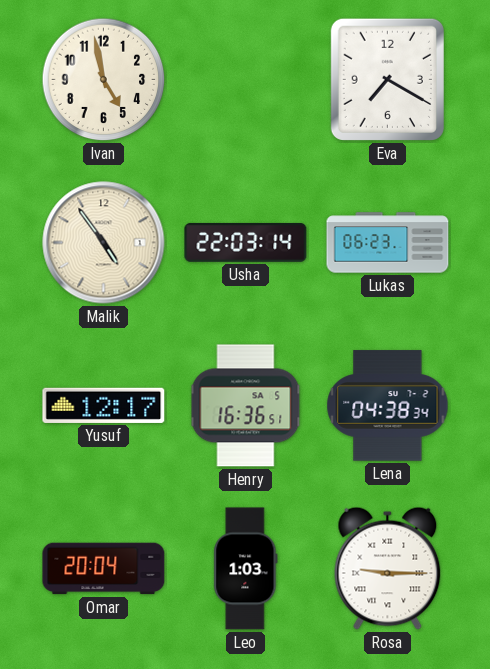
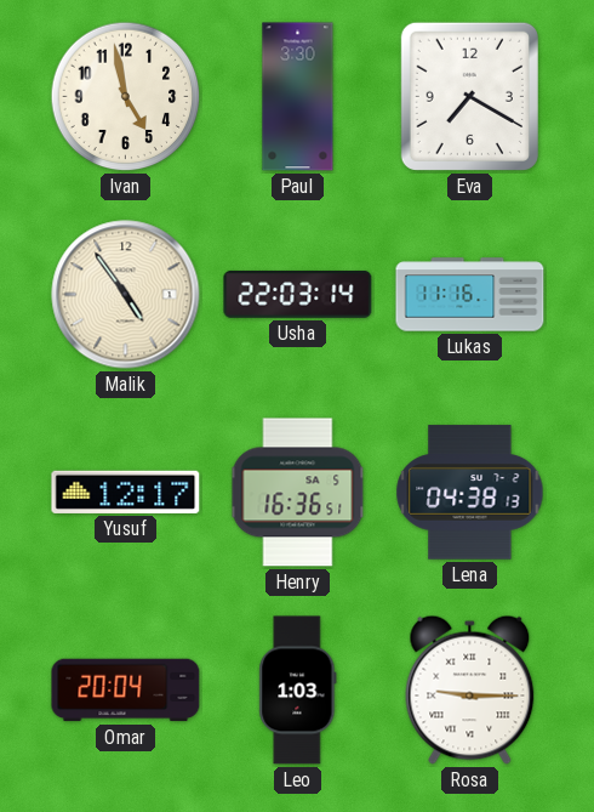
Paul: none -> 3:30
Lukas: 06:23 -> 11:16
Lena: 04:38:34 -> 04:38:13
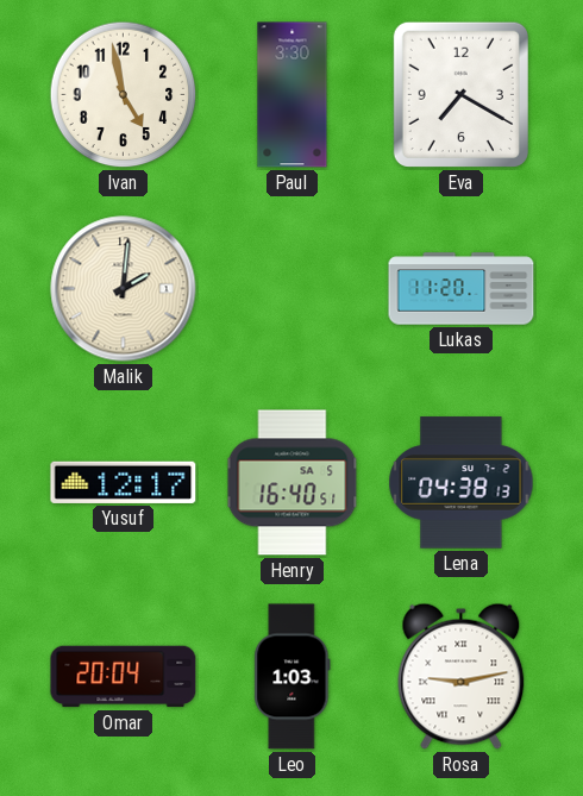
Malik: 4:54 -> 2:01
Usha: 22:03 -> none
Lukas: 11:16 -> 11:20
Henry: 16:36 -> 16:40
Rosa: 9:15 -> 9:13
